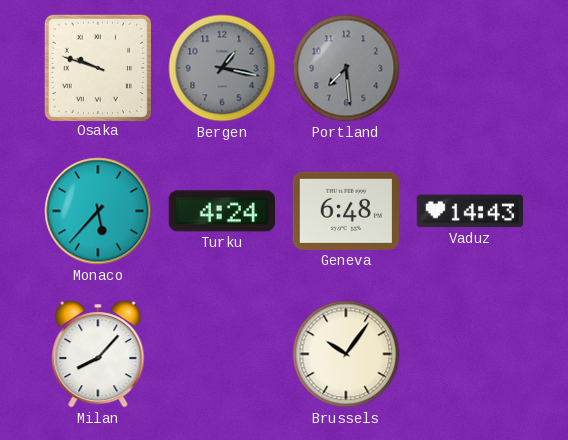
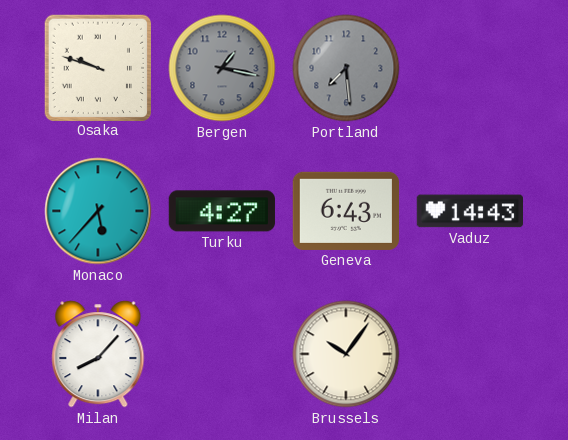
Turku: 4:24 -> 4:27
Geneva: 6:48 -> 6:43
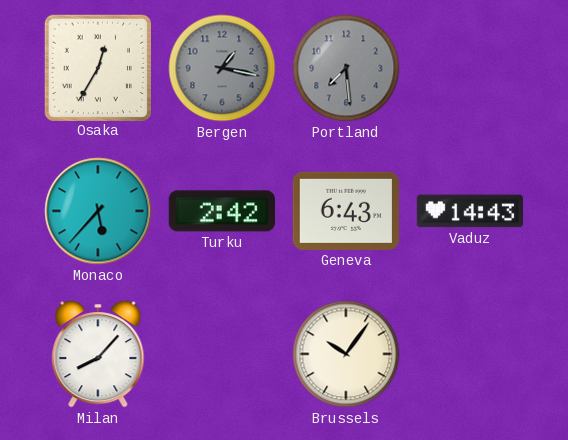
Osaka: 9:48 -> 12:35
Turku: 4:27 -> 2:42
